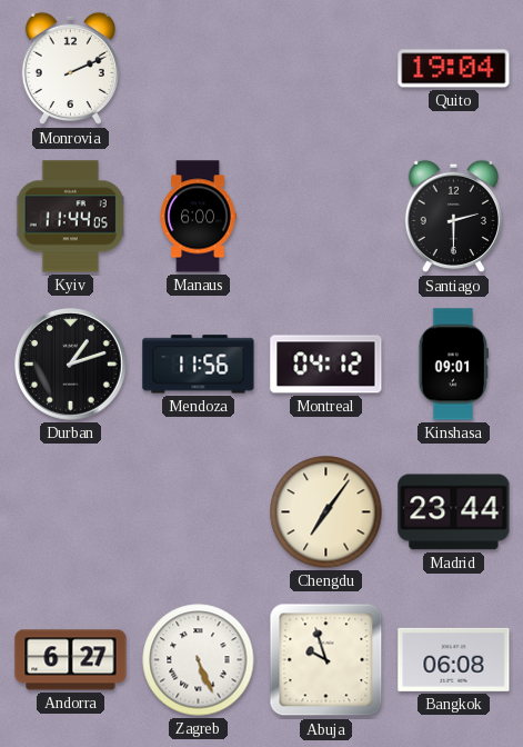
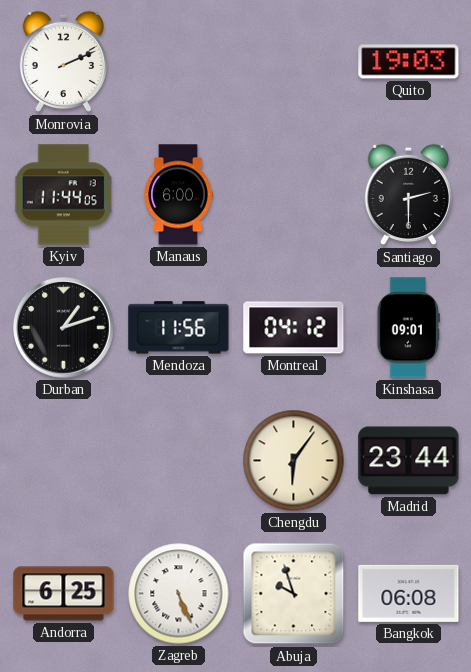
Quito: 19:04 -> 19:03
Chengdu: 7:06 -> 6:06
Andorra: 6:27 -> 6:25
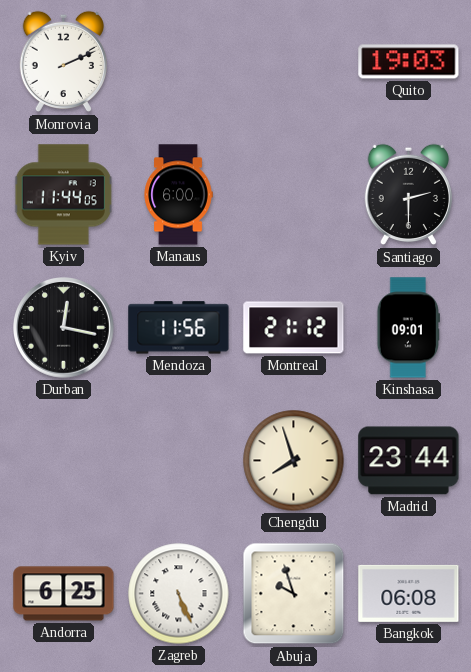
Durban: 1:12 -> 12:17
Montreal: 04:12 -> 21:12
Chengdu: 6:06 -> 7:57
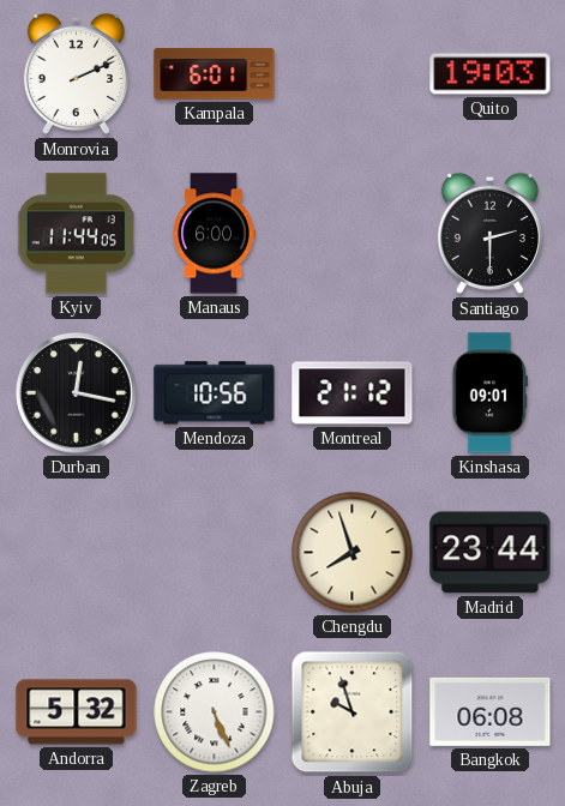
Kampala: none -> 6:01
Mendoza: 11:56 -> 10:56
Andorra: 6:25 -> 5:32
